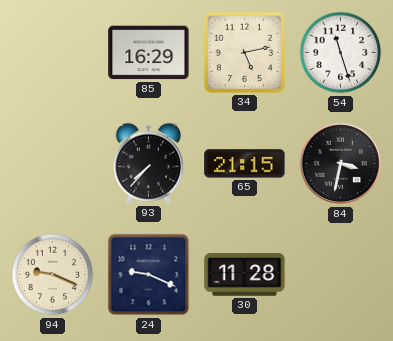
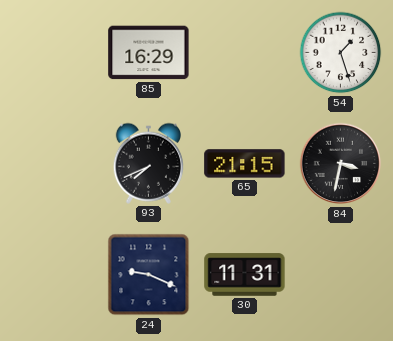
34: 5:13 -> none
54: 11:27 -> 1:27
93: 7:37 -> 7:41
94: 9:19 -> none
30: 11:28 -> 11:31
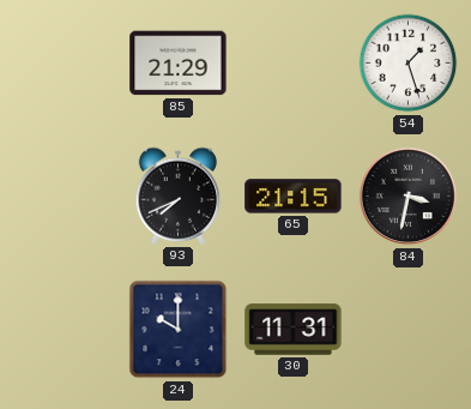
85: 16:29 -> 21:29
24: 9:19 -> 10:00
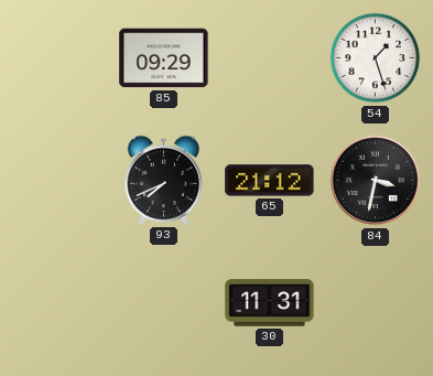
85: 21:29 -> 09:29
65: 21:15 -> 21:12
24: 10:00 -> none
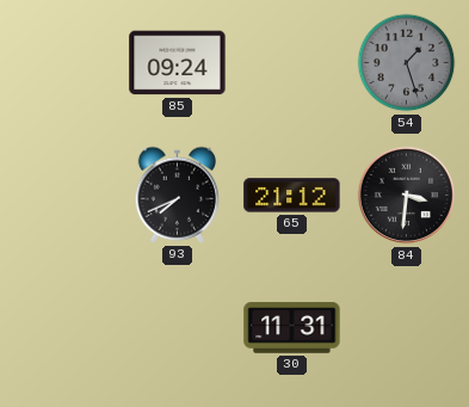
85: 09:29 -> 09:24
54 dial: white -> grey
84: 3:32 -> 3:31
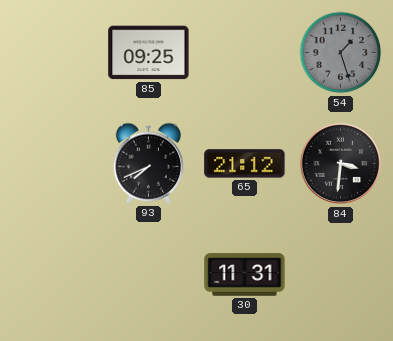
85: 09:24 -> 09:25
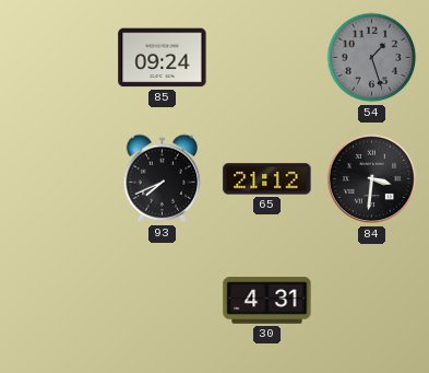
85: 09:25 -> 09:24
30: 11:31 -> 4:31
